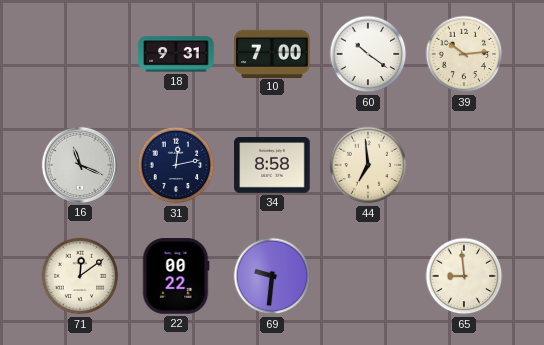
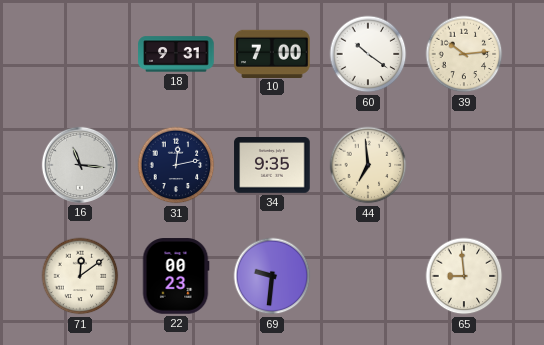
16: 11:19 -> 11:16
34: 8:58 -> 9:35
22: 00:22 -> 00:23
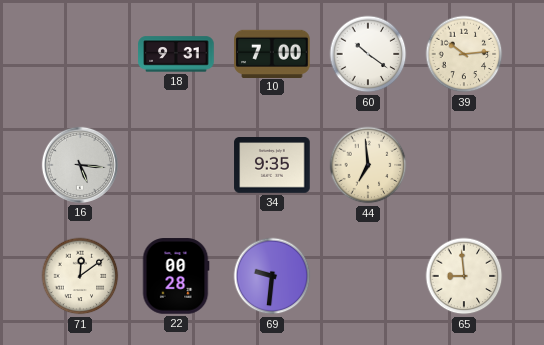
16: 11:16 -> 5:16
31: 12:13 -> none
22: 00:23 -> 00:28
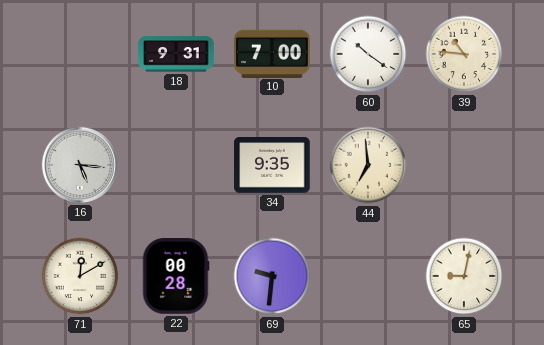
39: 10:14 -> 10:46
71: 12:09 -> 12:10
65: 8:59 -> 9:02
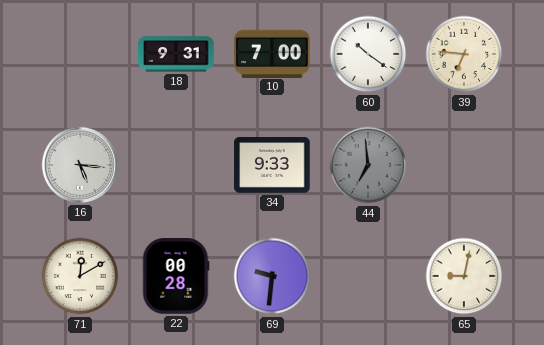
39: 10:46 -> 6:46
34: 9:35 -> 9:33
44 dial: cream -> grey
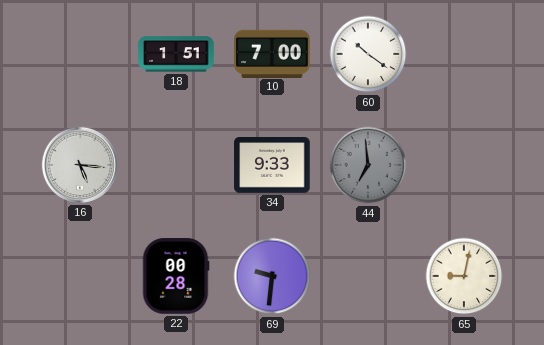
18: 9:31 -> 1:51
39: 6:46 -> none
71: 12:10 -> none
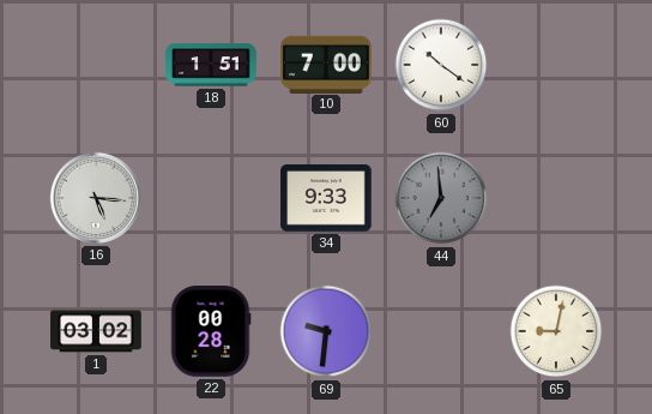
1: none -> 03:02
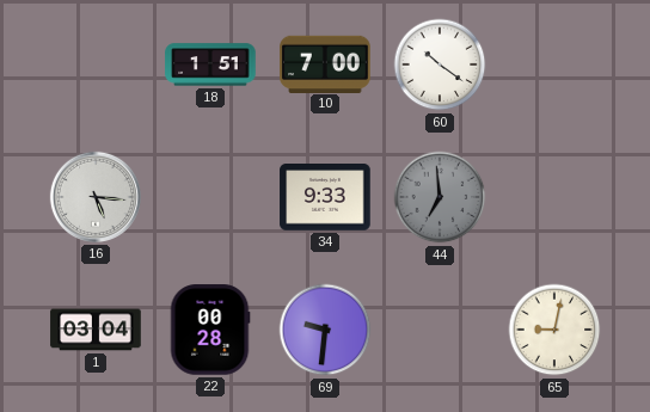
1: 03:02 -> 03:04
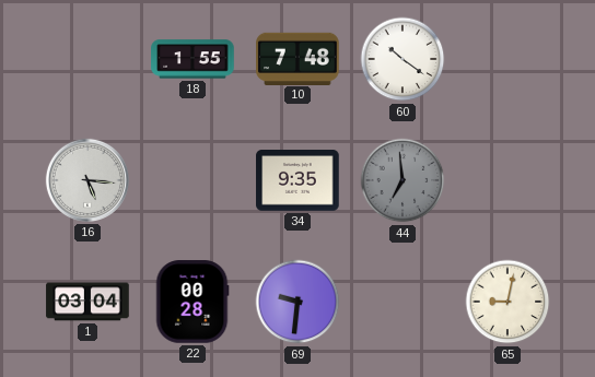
18: 1:51 -> 1:55
10: 7:00 -> 7:48
34: 9:33 -> 9:35
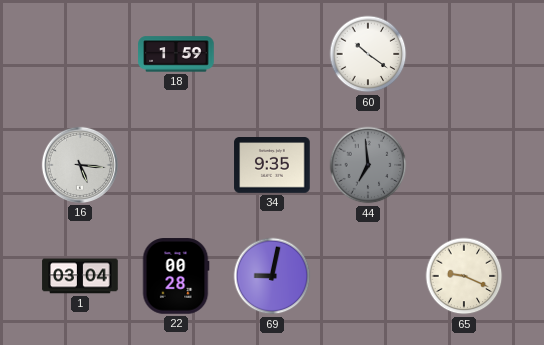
18: 1:55 -> 1:59
10: 7:48 -> none
69: 9:31 -> 9:02
65: 9:02 -> 9:19
